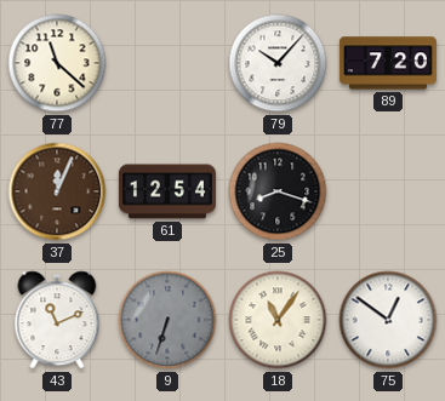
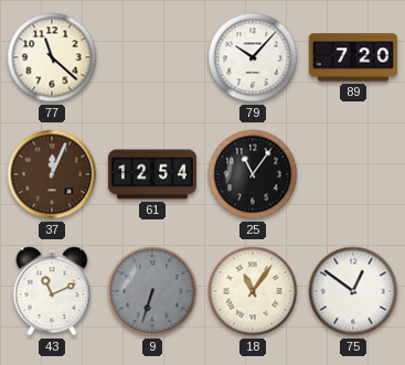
25: 8:18 -> 11:06
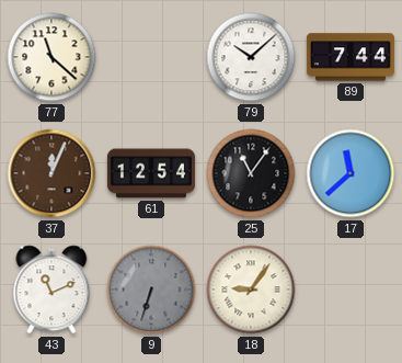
79: 10:07 -> 10:08
89: 7:20 -> 7:44
17: none -> 11:38
18: 11:06 -> 9:06
75: 12:51 -> none
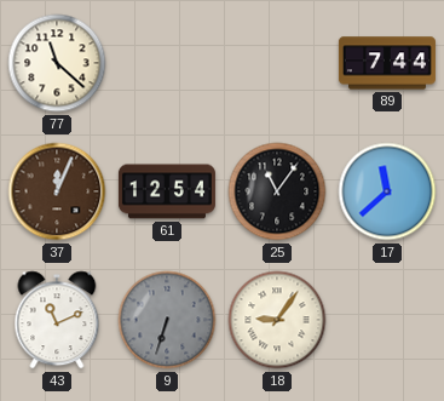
79: 10:08 -> none
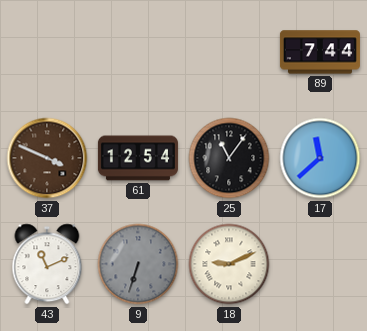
77: 11:22 -> none
37: 12:04 -> 3:49
18: 9:06 -> 9:11
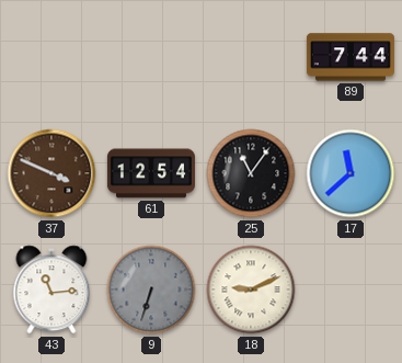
43: 11:11 -> 11:14
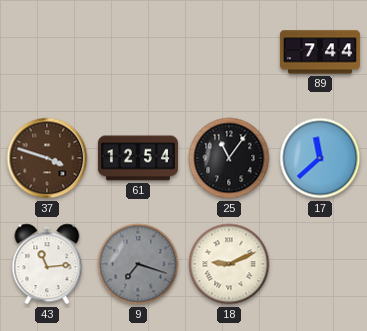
37: 3:49 -> 3:48
9: 6:33 -> 7:18
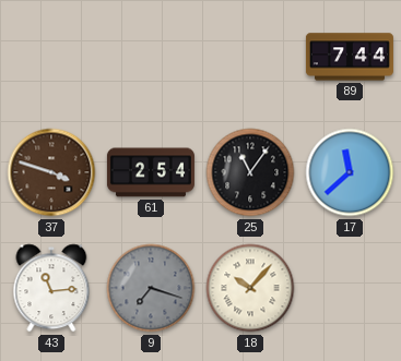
61: 12:54 -> 2:54
18: 9:11 -> 10:07
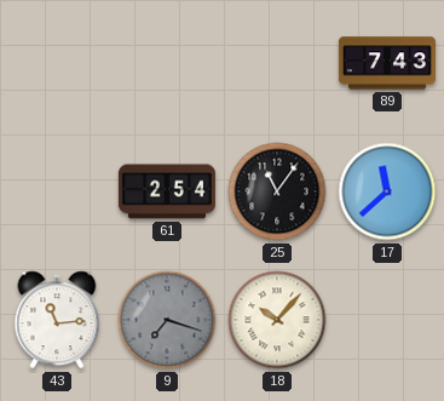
89: 7:44 -> 7:43
37: 3:48 -> none
